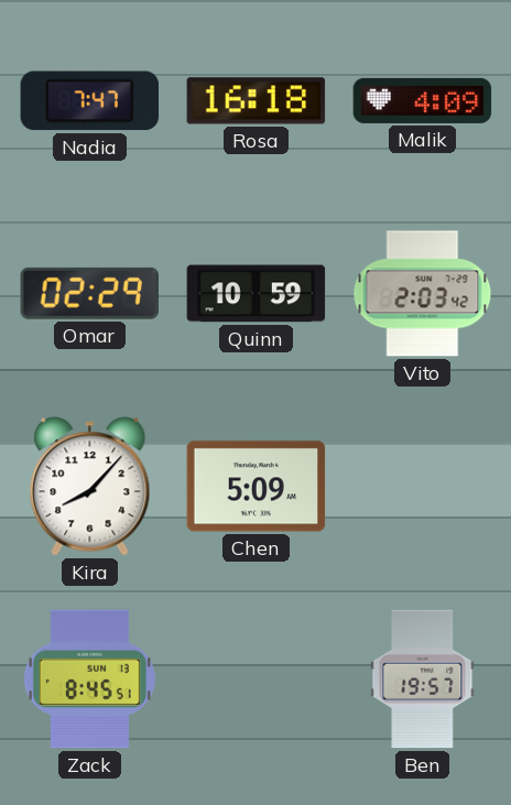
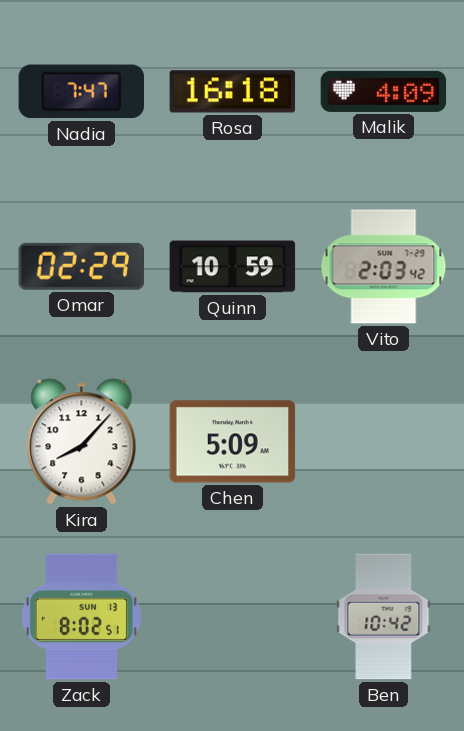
Zack: 8:45 -> 8:02
Ben: 19:57 -> 10:42
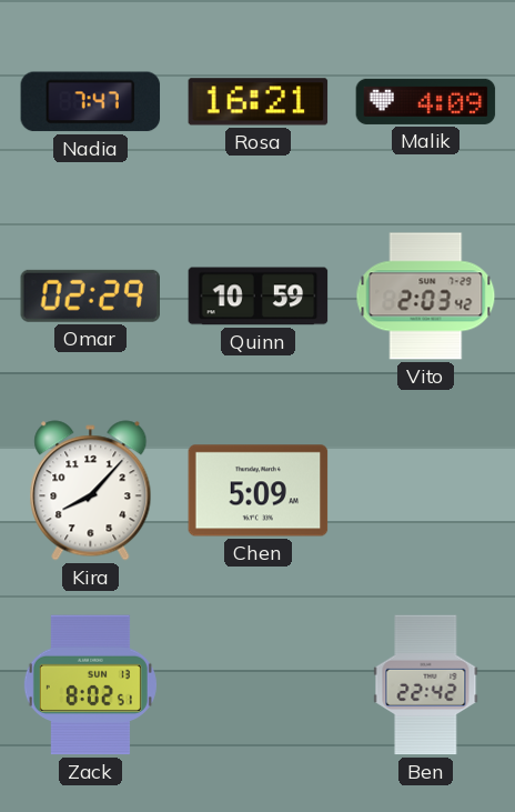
Rosa: 16:18 -> 16:21
Ben: 10:42 -> 22:42
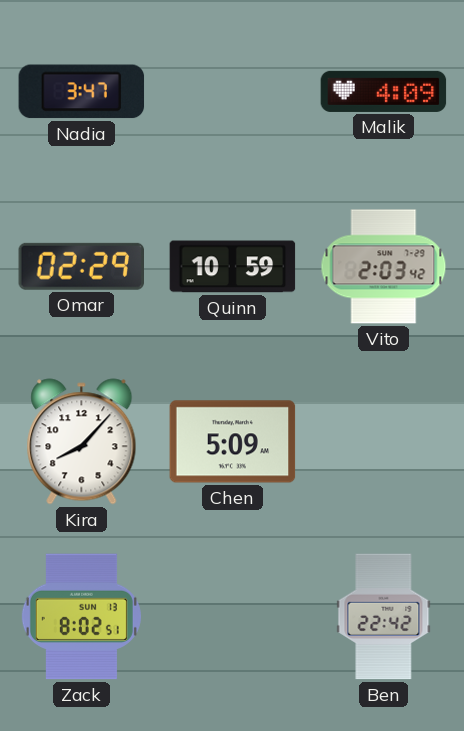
Nadia: 7:47 -> 3:47
Rosa: 16:21 -> none
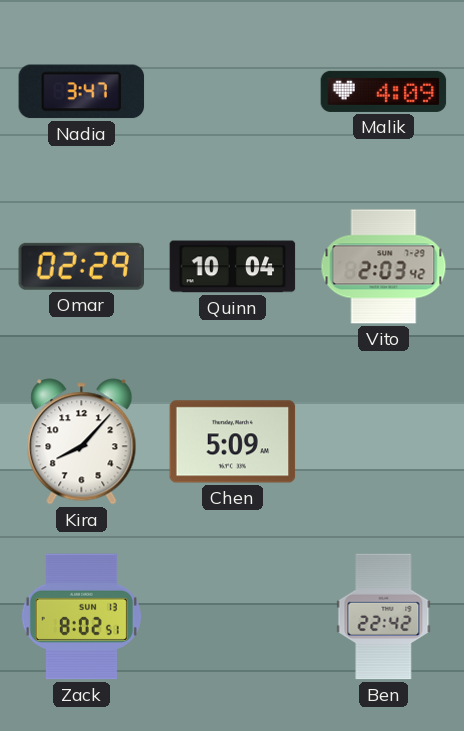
Quinn: 10:59 -> 10:04
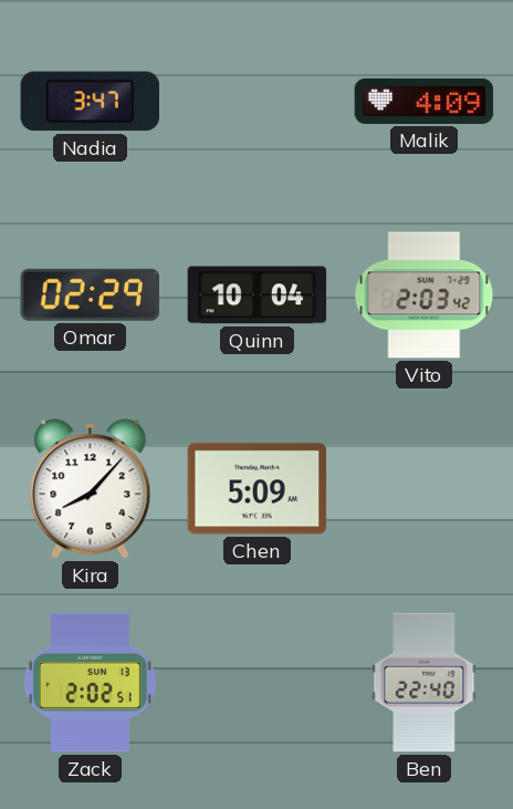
Zack: 8:02 -> 2:02
Ben: 22:42 -> 22:40
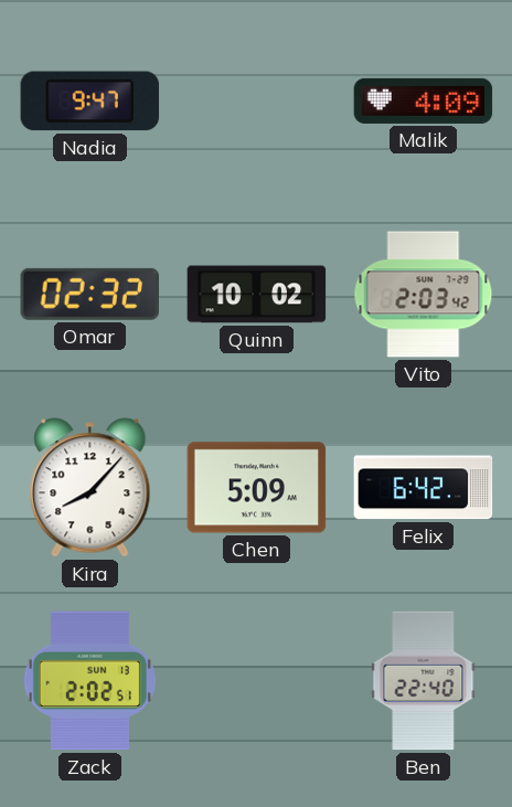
Nadia: 3:47 -> 9:47
Omar: 02:29 -> 02:32
Quinn: 10:04 -> 10:02
Felix: none -> 6:42
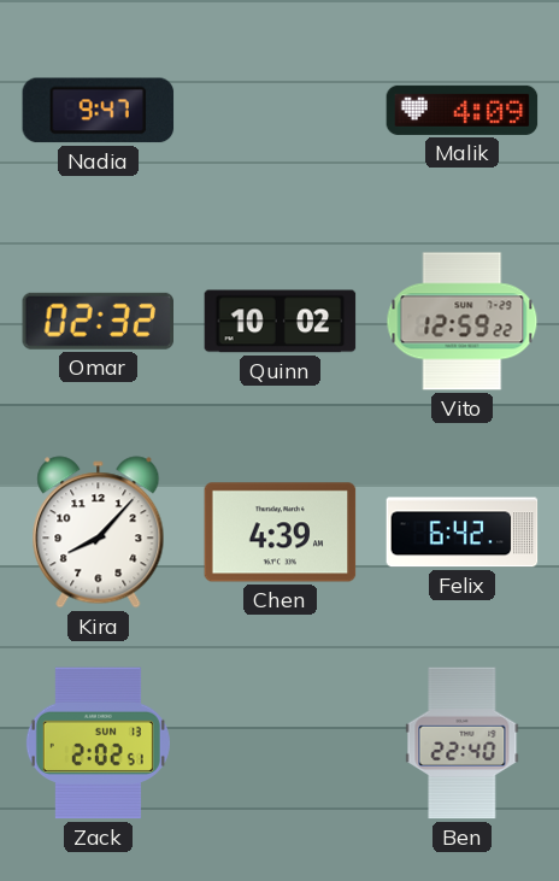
Vito: 2:03 -> 12:59
Chen: 5:09 -> 4:39
